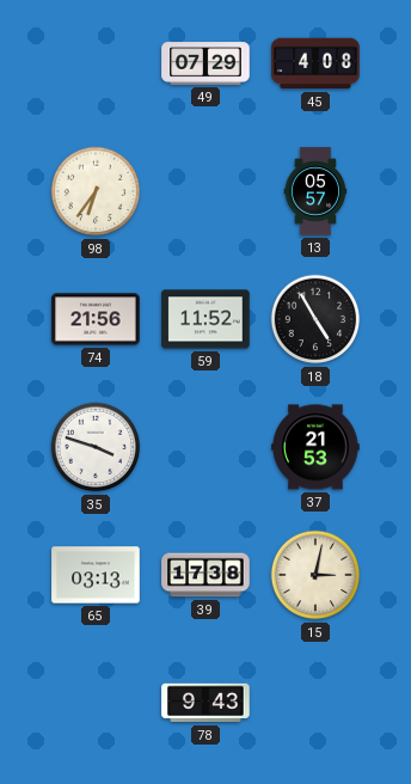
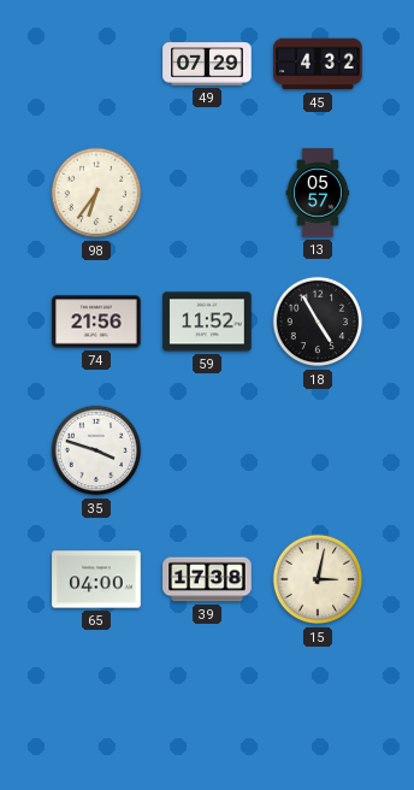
45: 4:08 -> 4:32
37: 21:53 -> none
65: 03:13 -> 04:00
78: 9:43 -> none
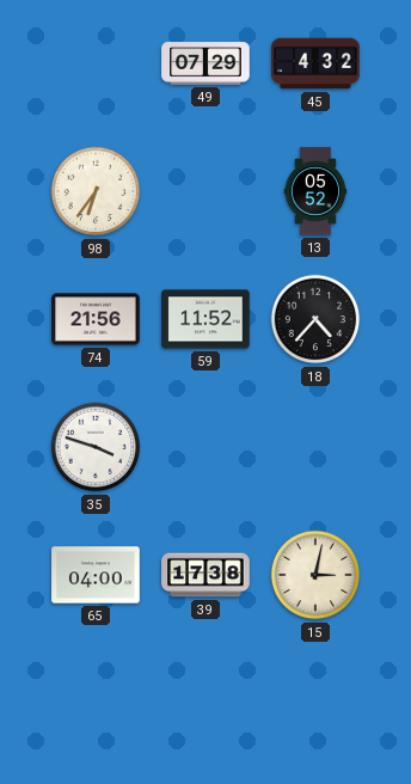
13: 05:57 -> 05:52
18: 4:55 -> 4:37
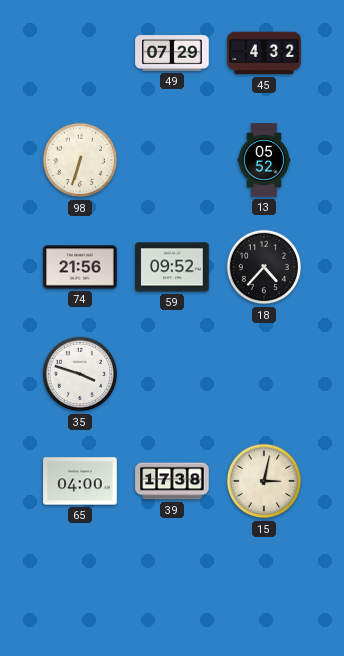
98: 6:36 -> 6:33
59: 11:52 -> 09:52
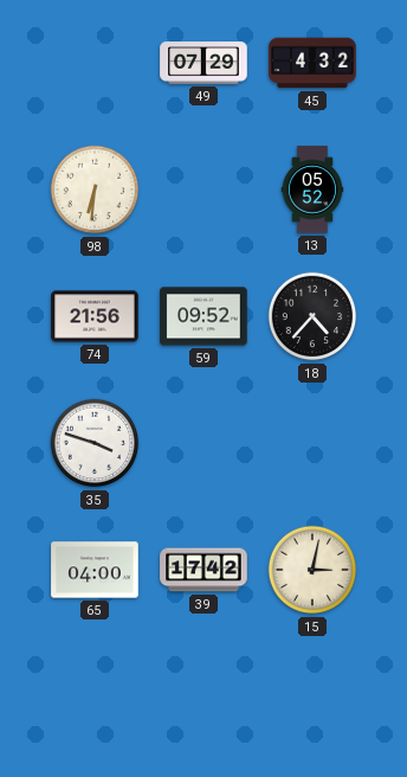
98: 6:33 -> 6:31
39: 17:38 -> 17:42
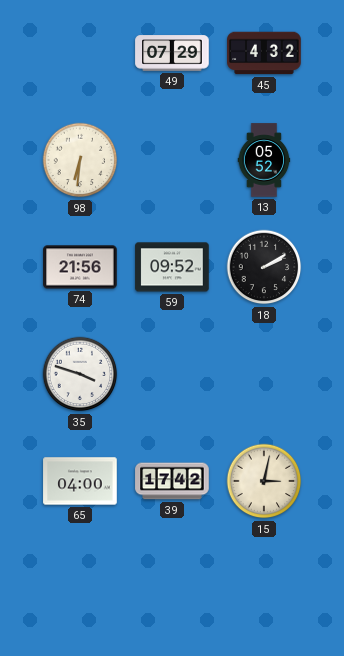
18: 4:37 -> 2:10
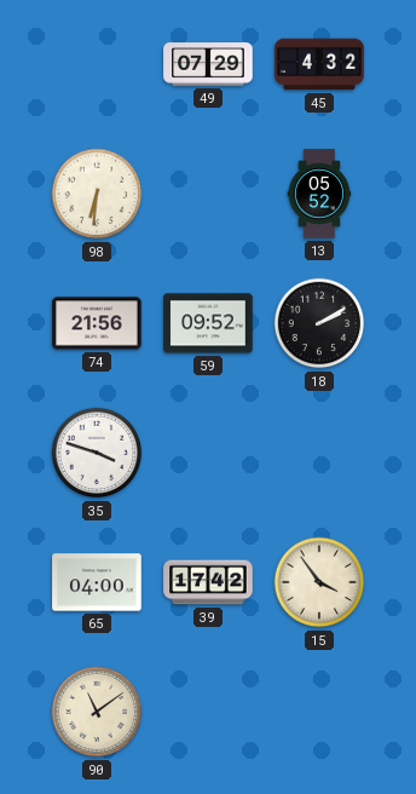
15: 3:02 -> 3:54
90: none -> 11:09
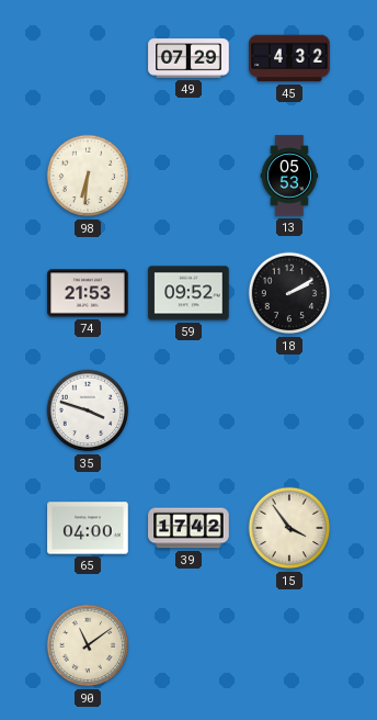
13: 05:52 -> 05:53
74: 21:56 -> 21:53
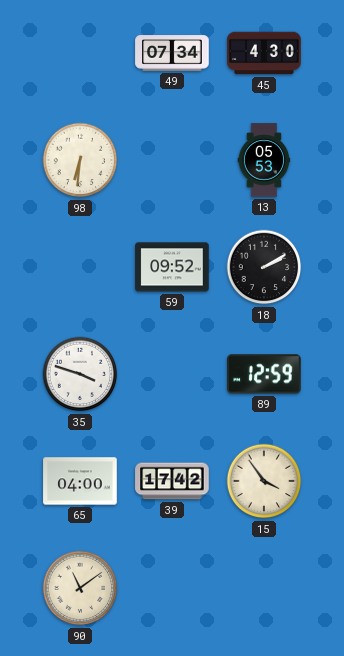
49: 07:29 -> 07:34
45: 4:32 -> 4:30
74: 21:53 -> none
89: none -> 12:59
